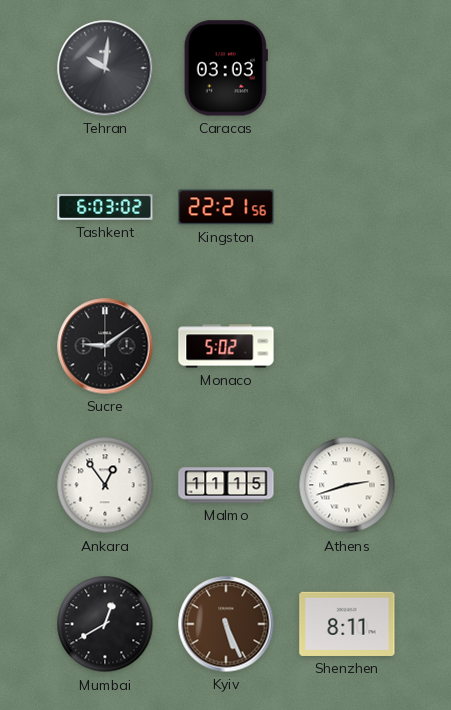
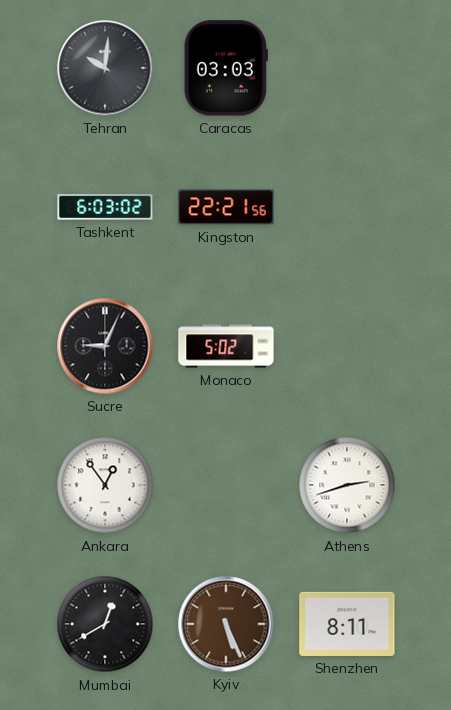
Sucre: 9:09 -> 9:04
Malmo: 11:15 -> none
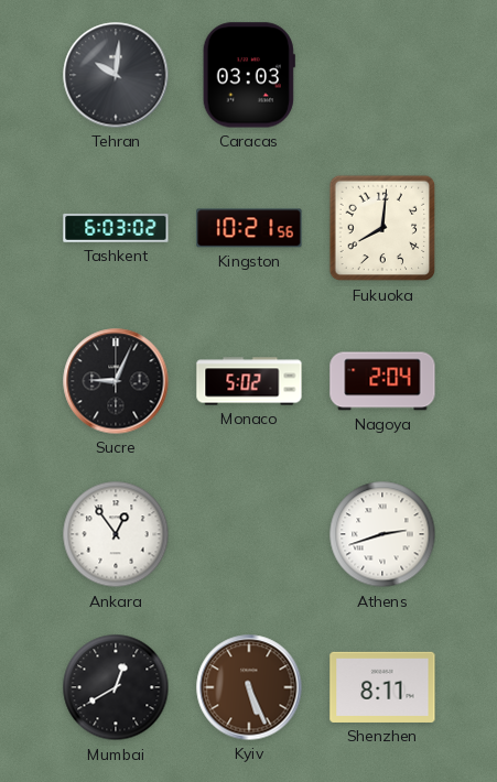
Kingston: 22:21 -> 10:21
Fukuoka: none -> 8:01
Nagoya: none -> 2:04
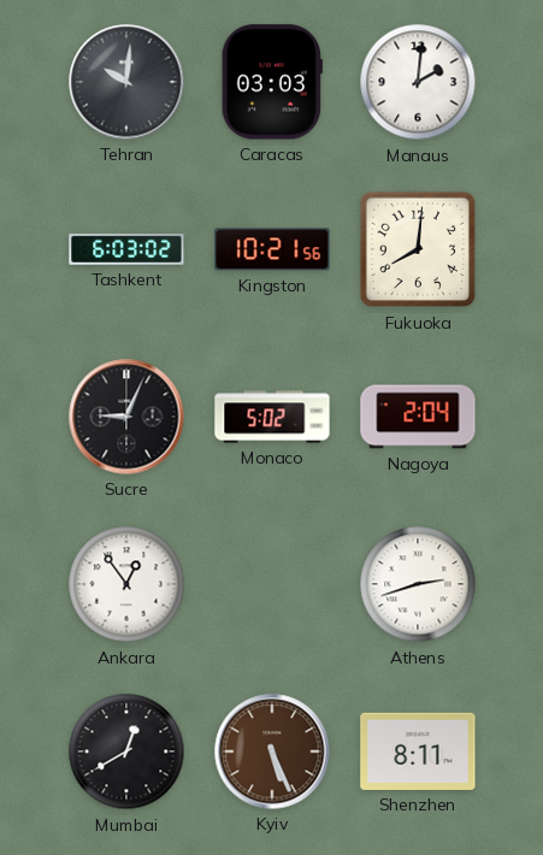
Manaus: none -> 2:01
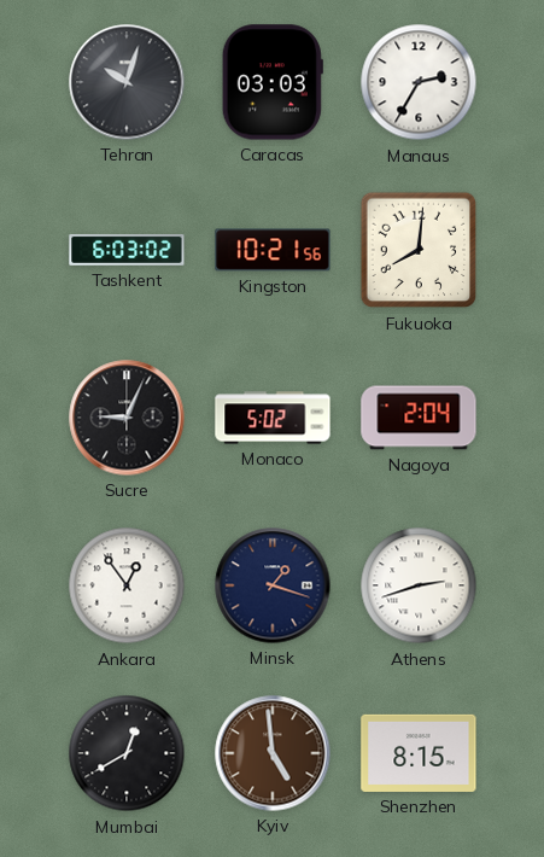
Tehran: 10:01 -> 10:03
Manaus: 2:01 -> 2:35
Minsk: none -> 1:18
Kyiv: 5:26 -> 4:59
Shenzhen: 8:11 -> 8:15
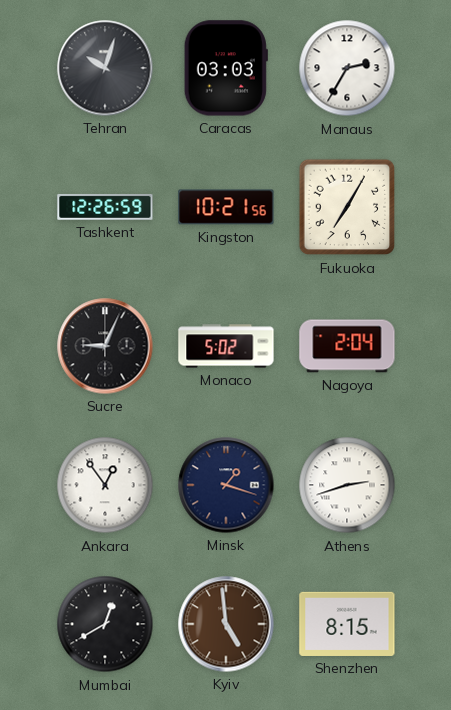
Tashkent: 6:03 -> 12:26
Fukuoka: 8:01 -> 7:05
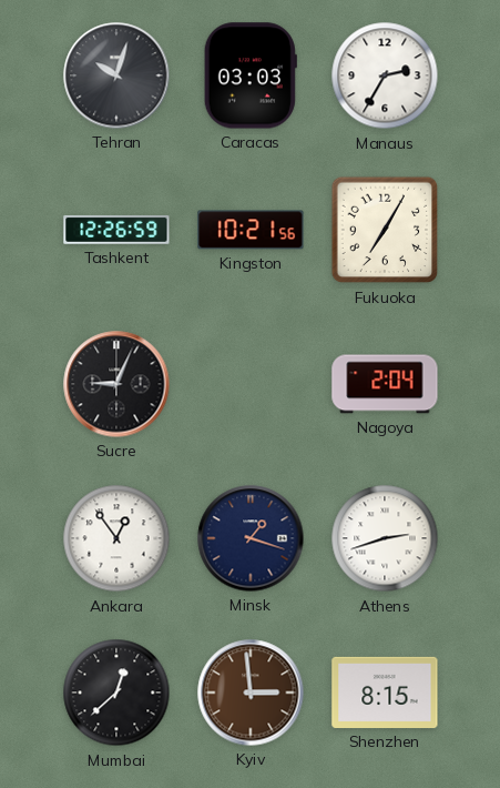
Monaco: 5:02 -> none
Mumbai: 12:40 -> 12:38
Kyiv: 4:59 -> 2:59
